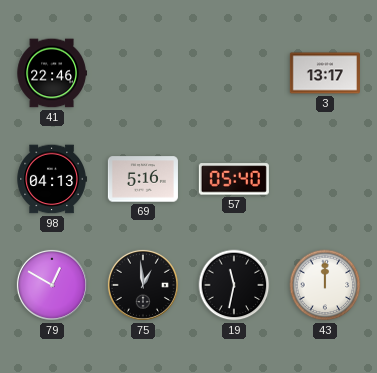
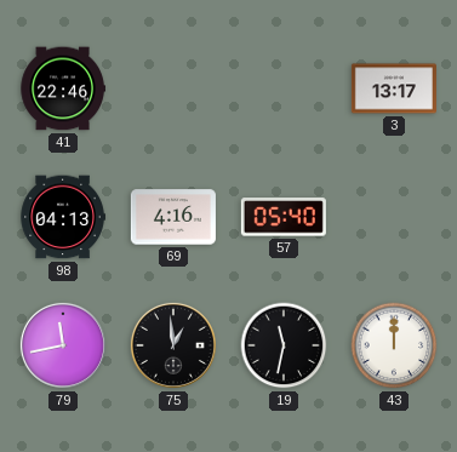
69: 5:16 -> 4:16
79: 12:50 -> 11:43
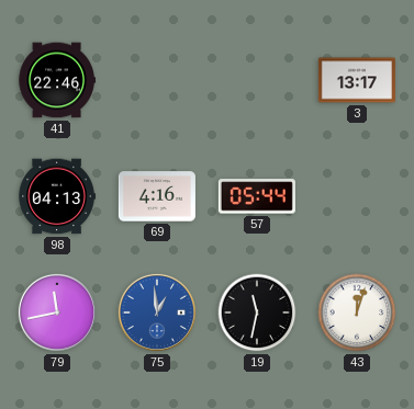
57: 05:40 -> 05:44
75 dial: black -> blue
43: 12:00 -> 12:03
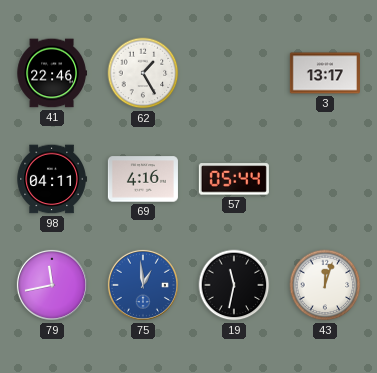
62: none -> 1:25
98: 04:13 -> 04:11
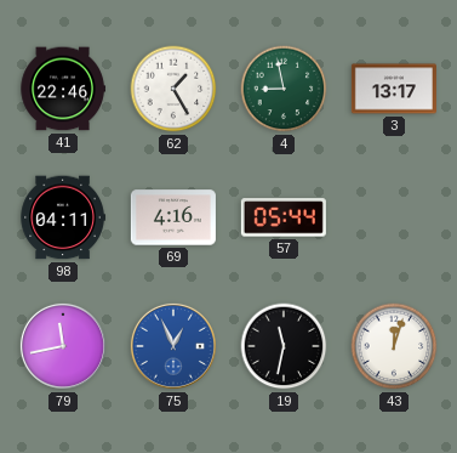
4: none -> 8:58
75: 12:59 -> 12:56
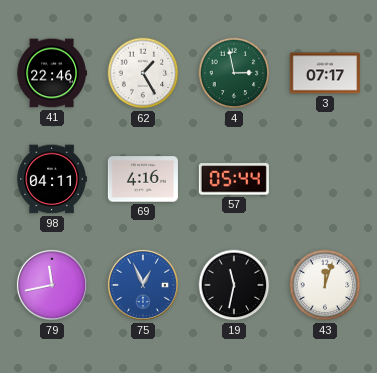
4: 8:58 -> 2:58
3: 13:17 -> 07:17
